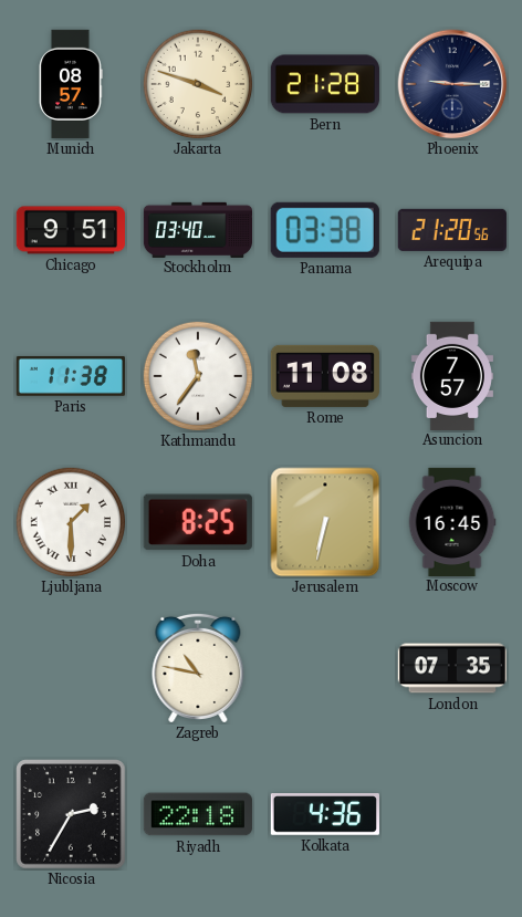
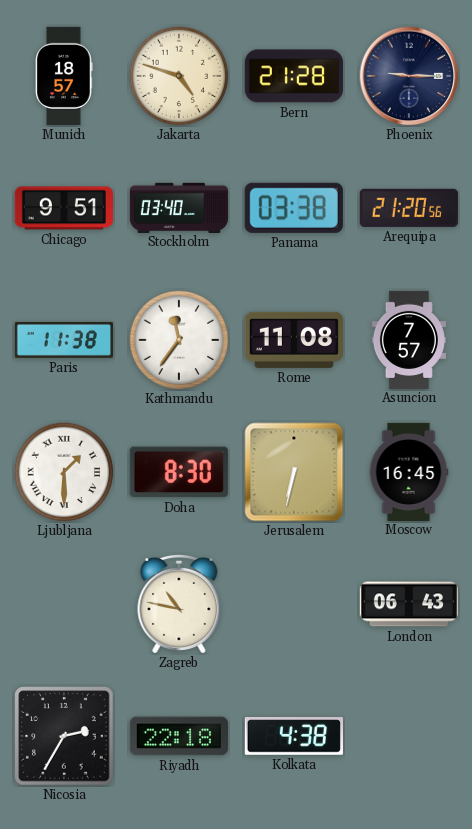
Munich: 08:57 -> 18:57
Jakarta: 3:48 -> 4:48
Doha: 8:25 -> 8:30
London: 07:35 -> 06:43
Kolkata: 4:36 -> 4:38
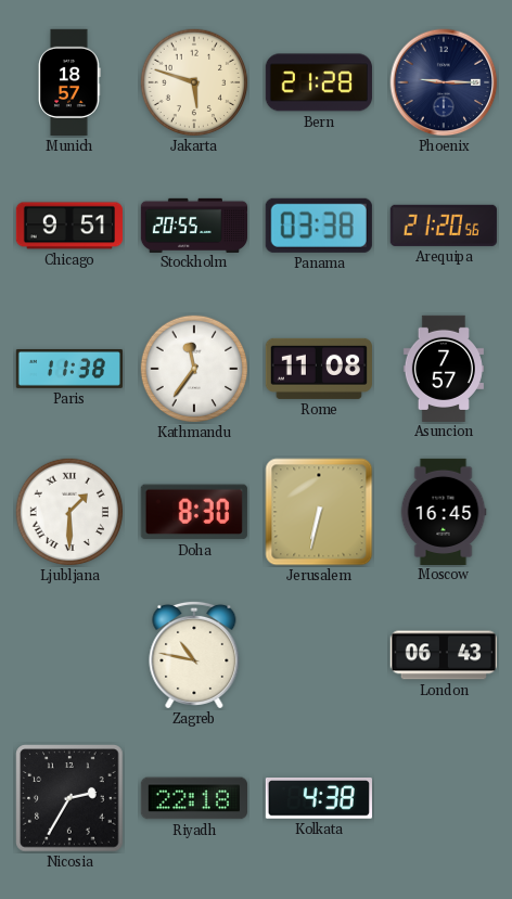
Jakarta: 4:48 -> 5:48
Stockholm: 03:40 -> 20:55
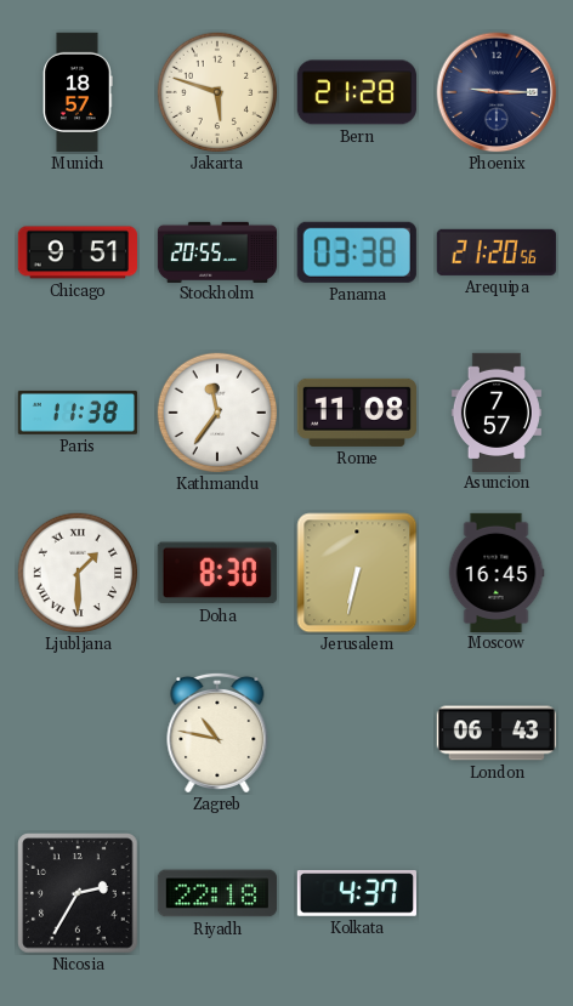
Kolkata: 4:38 -> 4:37
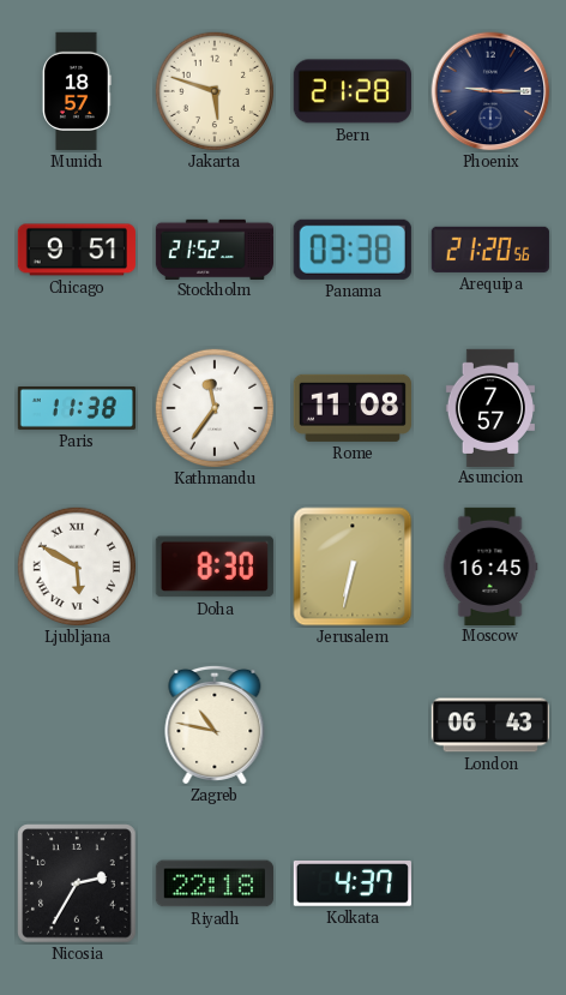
Stockholm: 20:55 -> 21:52
Ljubljana: 1:30 -> 5:50
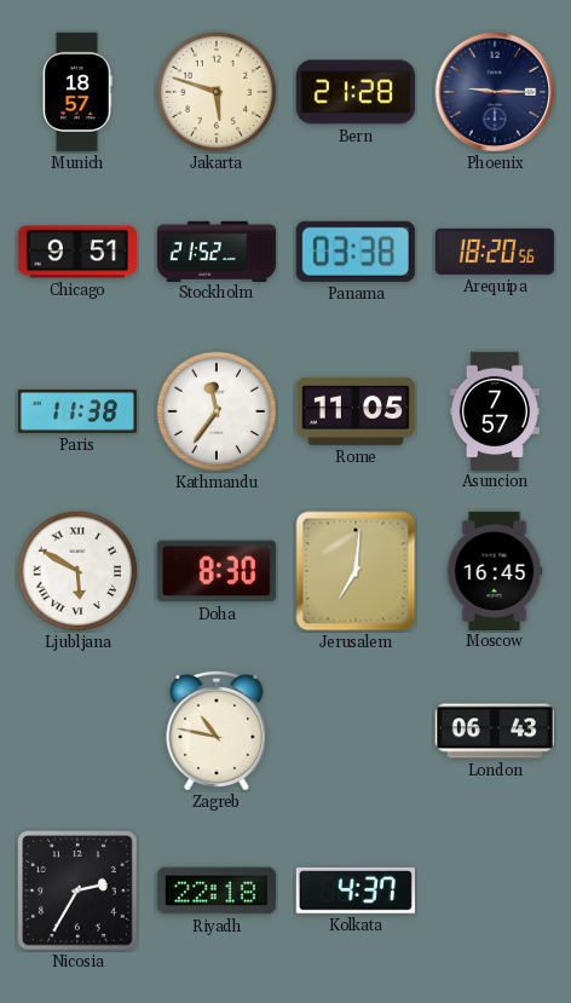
Arequipa: 21:20 -> 18:20
Rome: 11:08 -> 11:05
Jerusalem: 6:32 -> 7:01
